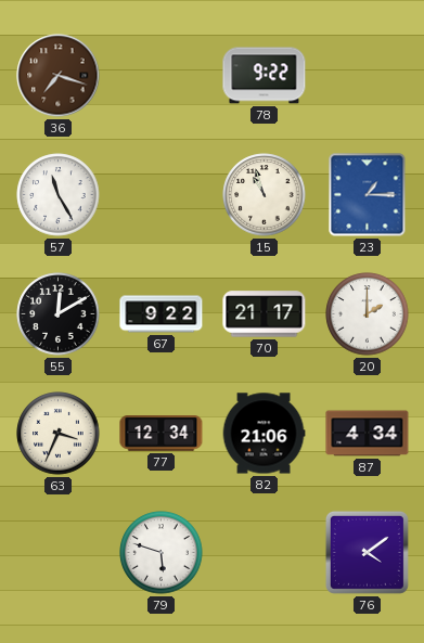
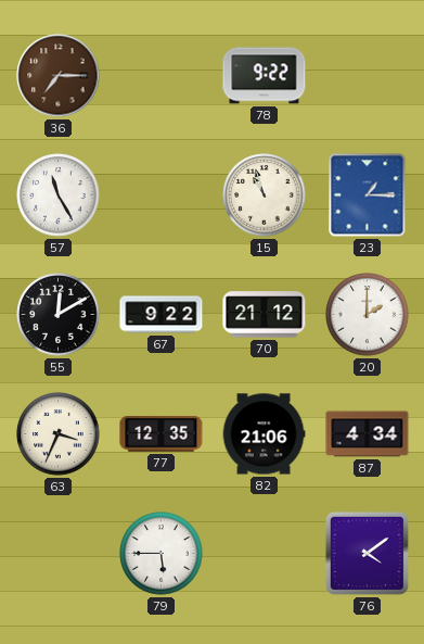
36: 7:18 -> 7:15
70: 21:17 -> 21:12
77: 12:34 -> 12:35
79: 5:48 -> 5:45
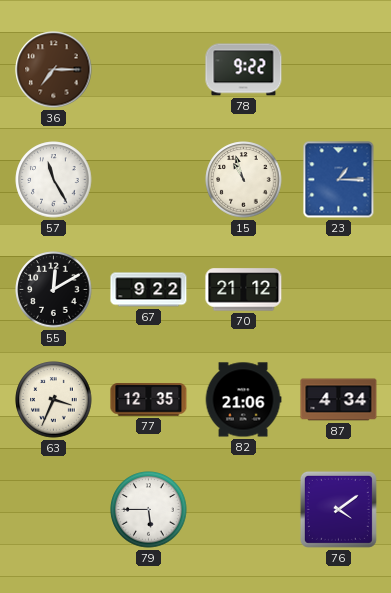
20: 2:00 -> none
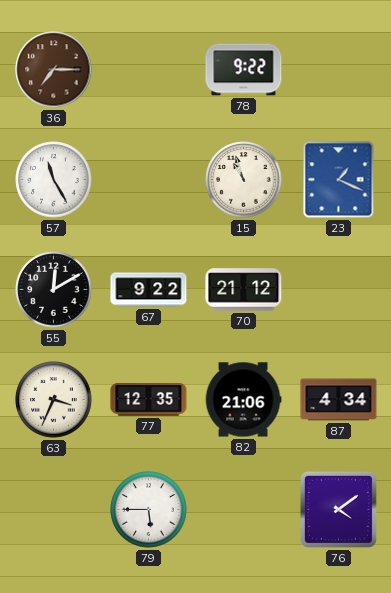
23: 1:15 -> 1:19
